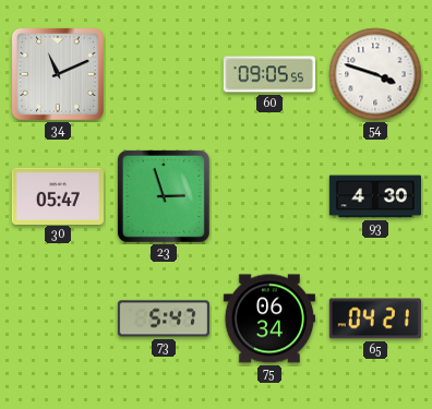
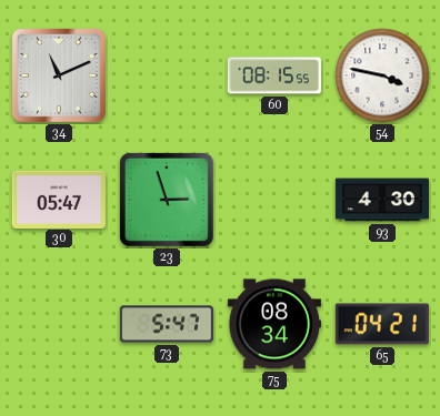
60: 09:05 -> 08:15
54: 3:48 -> 3:47
75: 06:34 -> 08:34
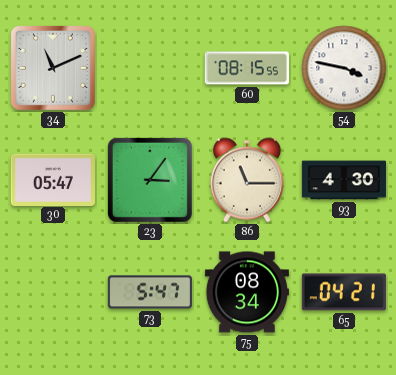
23: 2:57 -> 3:06
86: none -> 11:15
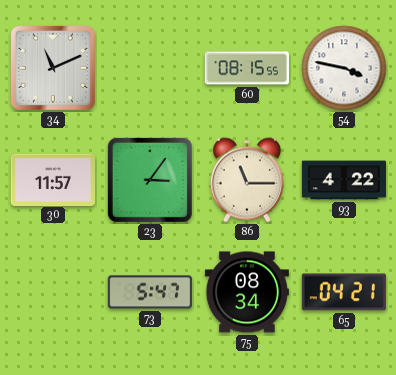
30: 05:47 -> 11:57
93: 4:30 -> 4:22
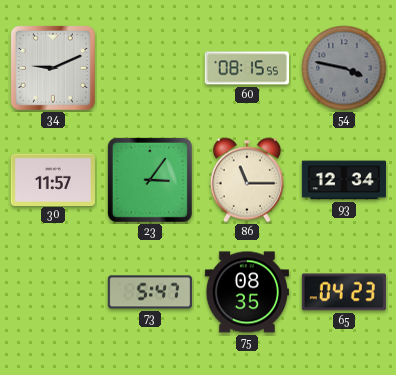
34: 11:11 -> 9:11
54 dial: white -> grey
93: 4:22 -> 12:34
75: 08:34 -> 08:35
65: 04:21 -> 04:23
